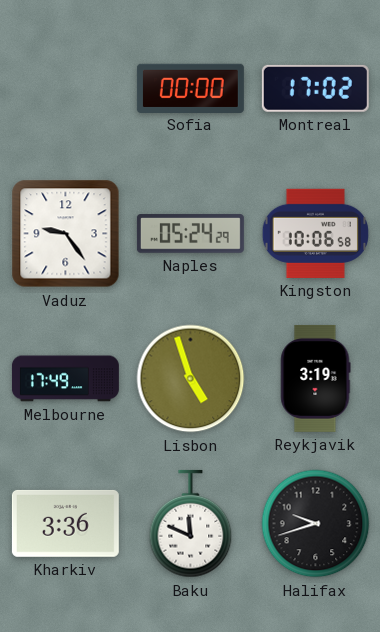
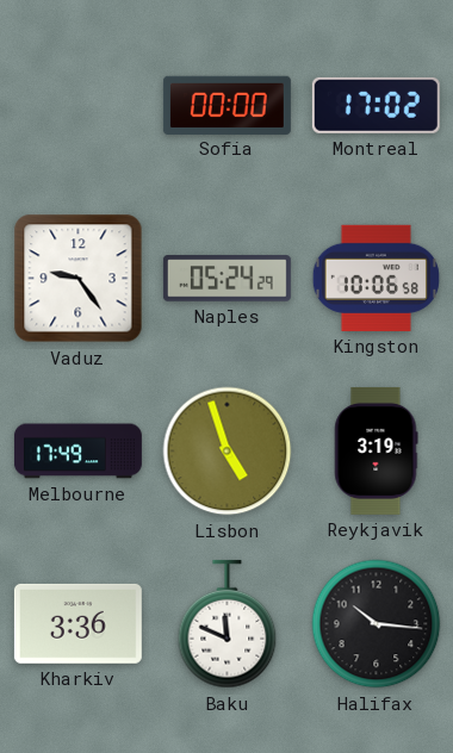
Halifax: 9:42 -> 10:16
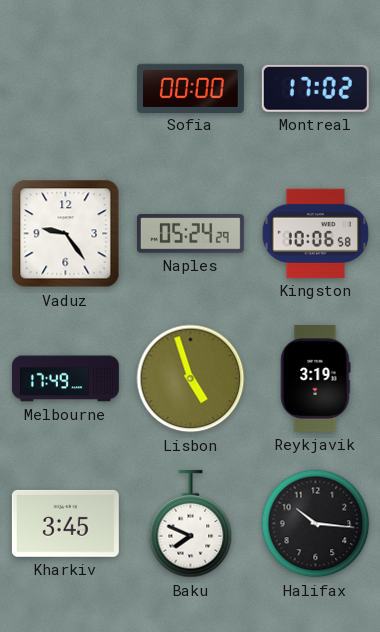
Kharkiv: 3:36 -> 3:45
Baku: 11:49 -> 7:49
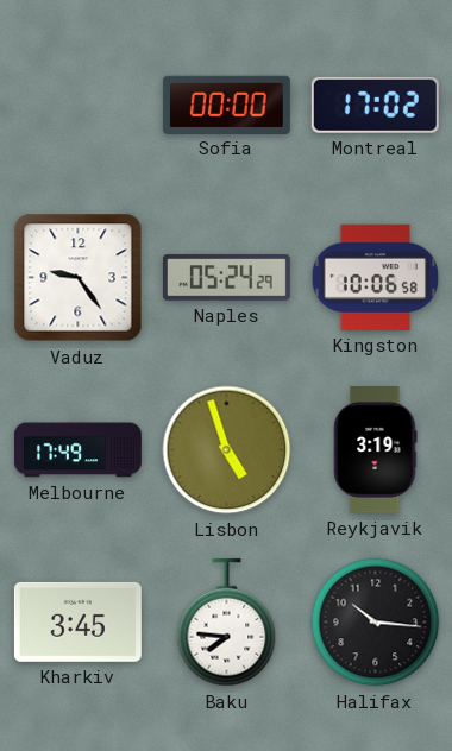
Baku: 7:49 -> 7:46
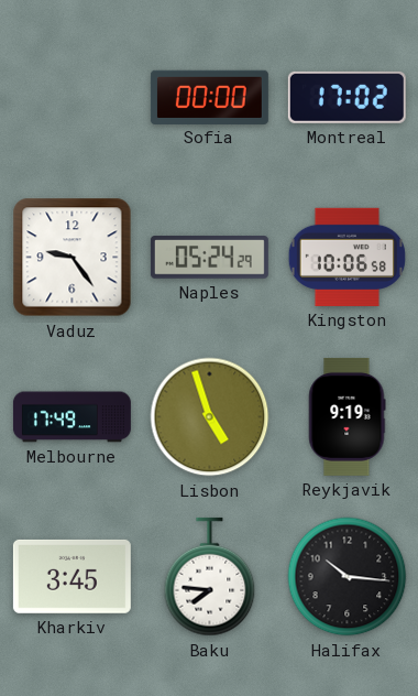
Reykjavik: 3:19 -> 9:19
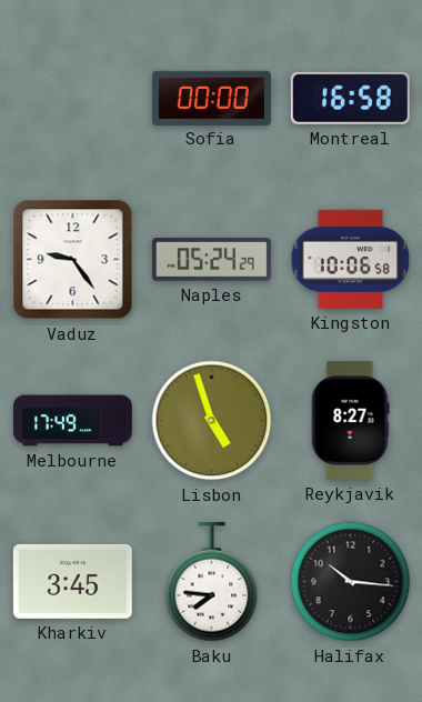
Montreal: 17:02 -> 16:58
Reykjavik: 9:19 -> 8:27
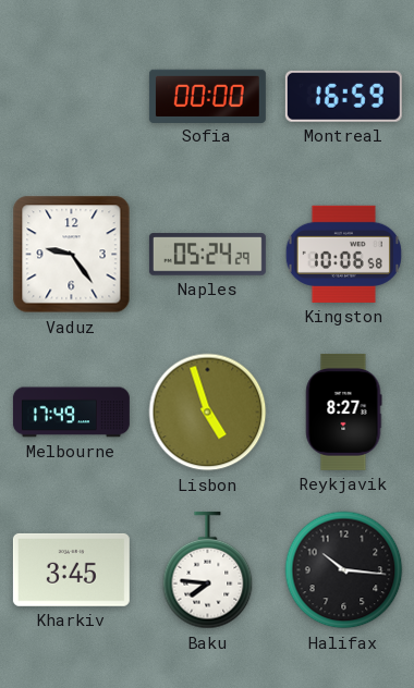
Montreal: 16:58 -> 16:59
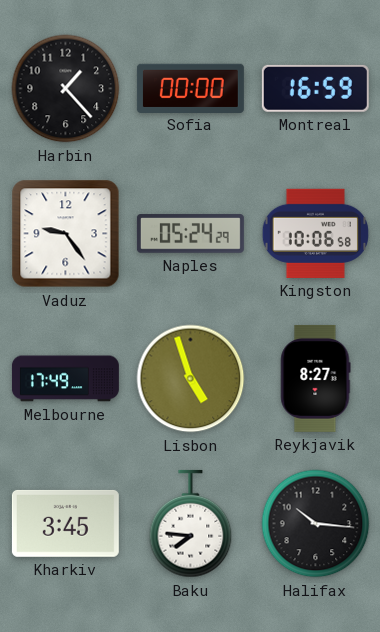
Harbin: none -> 1:23
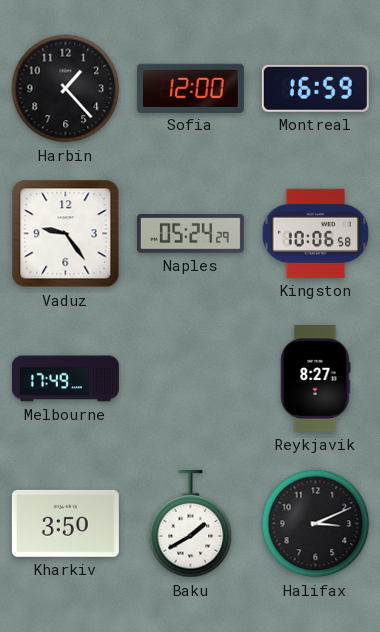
Sofia: 00:00 -> 12:00
Lisbon: 4:57 -> none
Kharkiv: 3:45 -> 3:50
Baku: 7:46 -> 1:40
Halifax: 10:16 -> 3:11
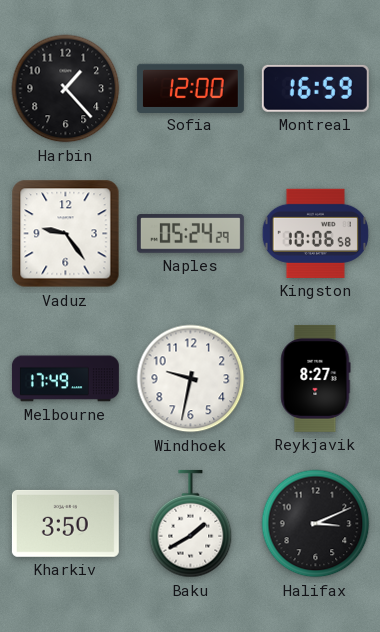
Windhoek: none -> 9:32
